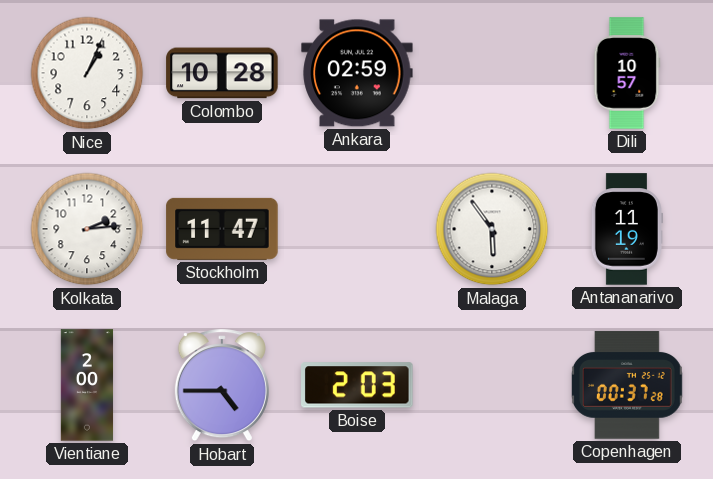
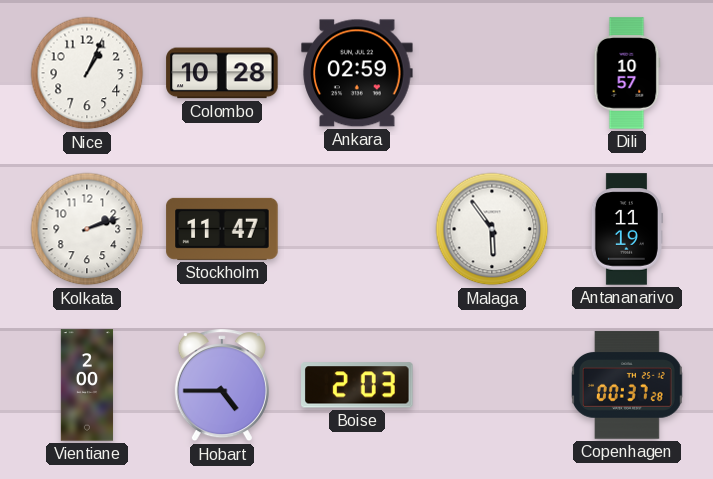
Kolkata: 2:14 -> 2:12
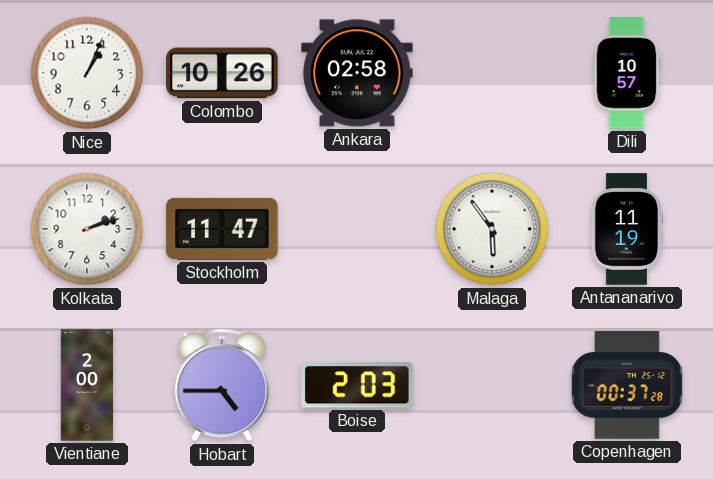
Colombo: 10:28 -> 10:26
Ankara: 02:59 -> 02:58
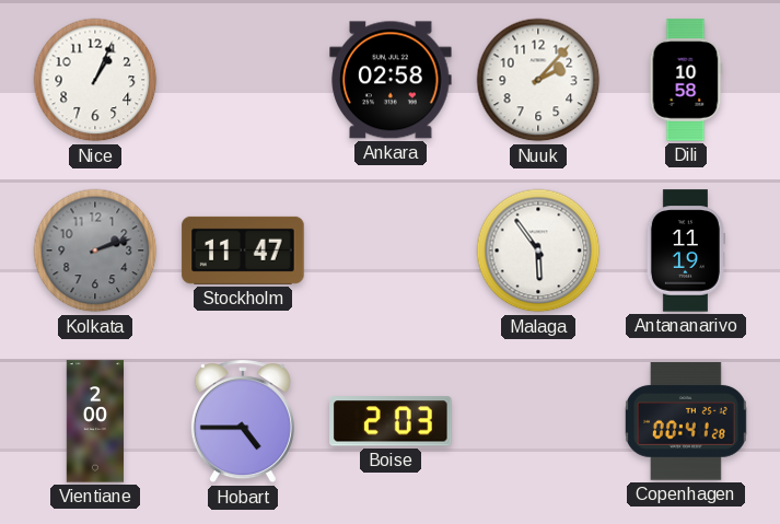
Colombo: 10:26 -> none
Nuuk: none -> 2:07
Dili: 10:57 -> 10:58
Kolkata dial: white -> grey
Copenhagen: 00:37 -> 00:41
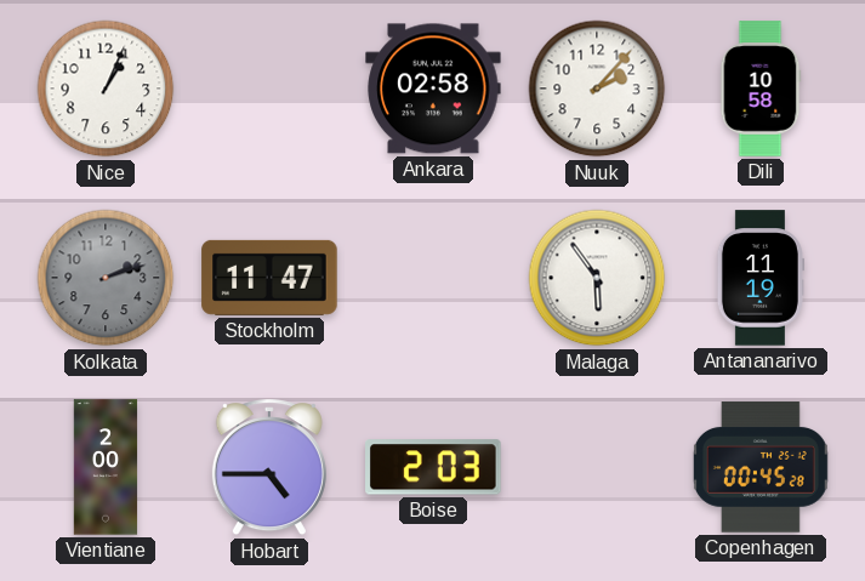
Copenhagen: 00:41 -> 00:45
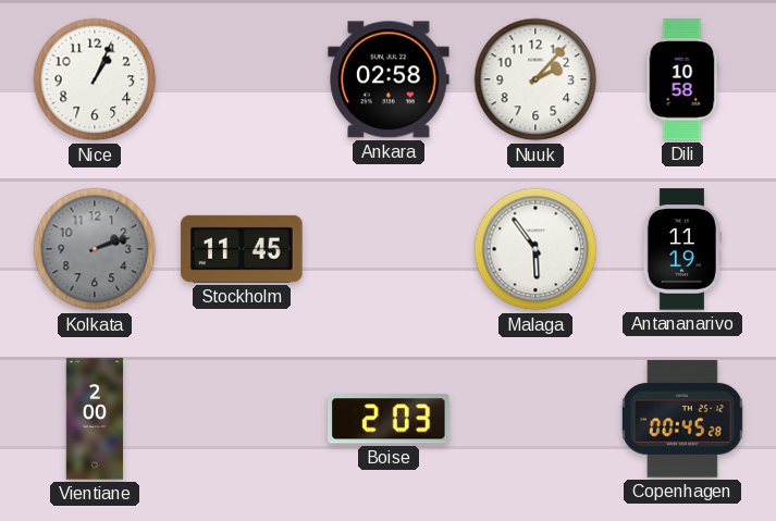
Stockholm: 11:47 -> 11:45
Hobart: 4:45 -> none
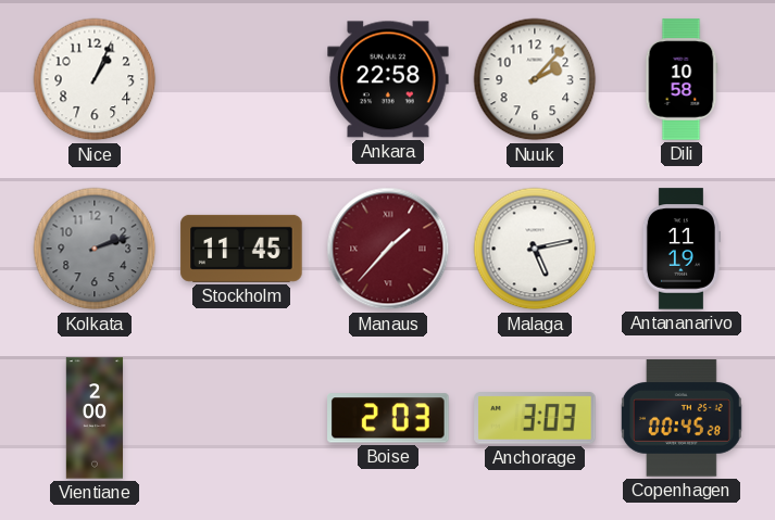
Ankara: 02:58 -> 22:58
Manaus: none -> 1:37
Malaga: 5:54 -> 5:13
Anchorage: none -> 3:03
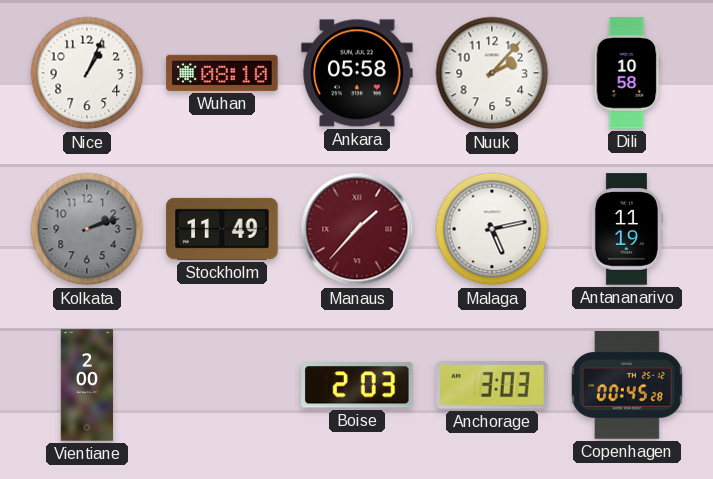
Wuhan: none -> 08:10
Ankara: 22:58 -> 05:58
Stockholm: 11:45 -> 11:49
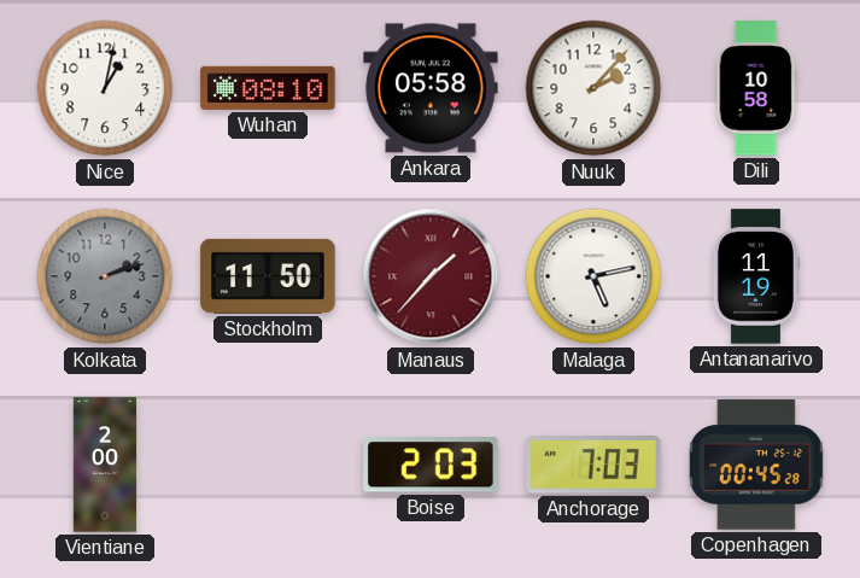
Nice: 1:04 -> 1:02
Stockholm: 11:49 -> 11:50
Anchorage: 3:03 -> 7:03
